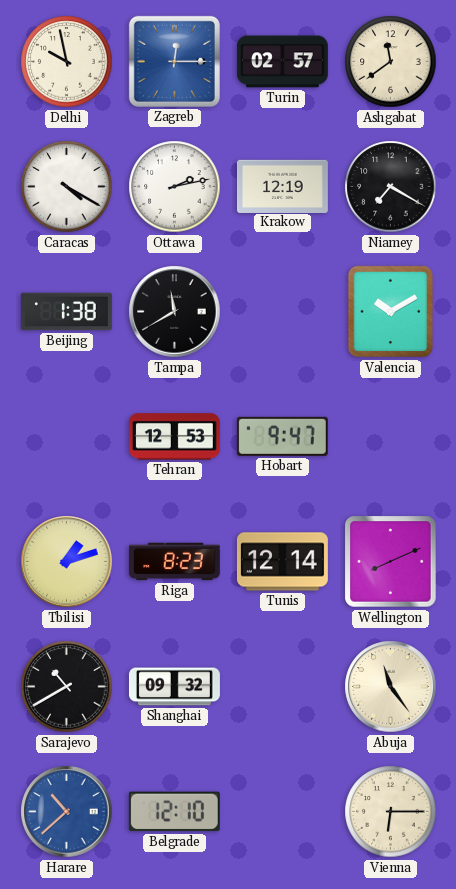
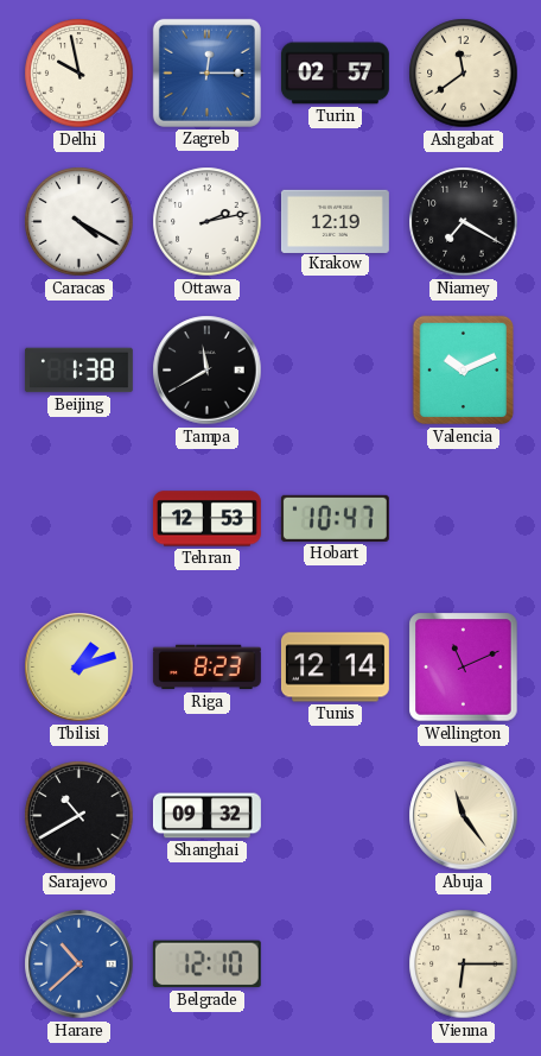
Valencia: 10:10 -> 10:11
Hobart: 9:47 -> 10:47
Wellington: 8:11 -> 11:11
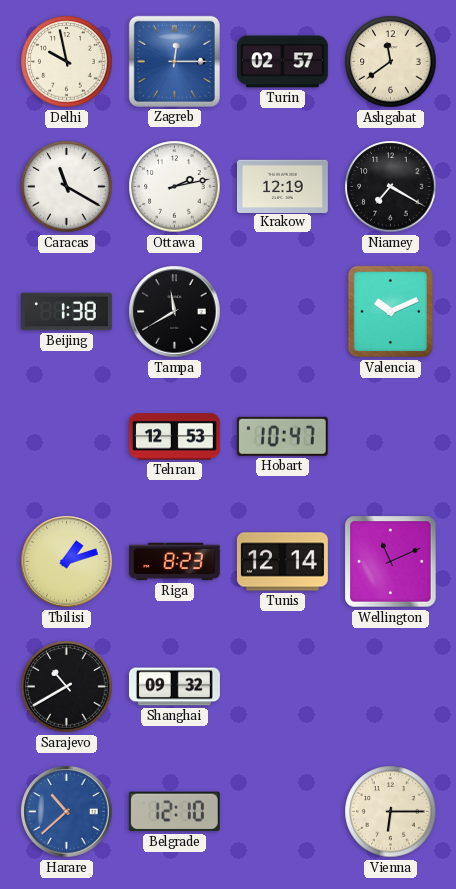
Caracas: 4:20 -> 11:20
Abuja: 11:24 -> none
